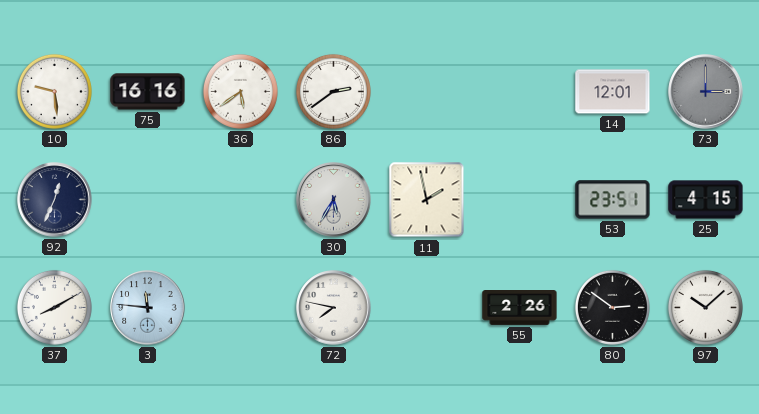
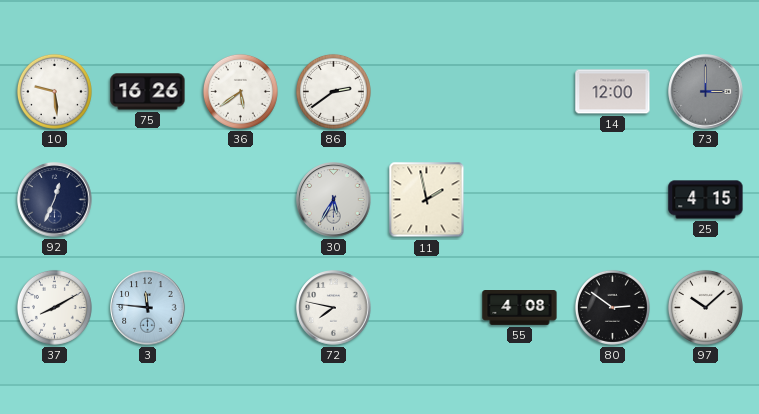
75: 16:16 -> 16:26
14: 12:01 -> 12:00
53: 23:51 -> none
55: 2:26 -> 4:08
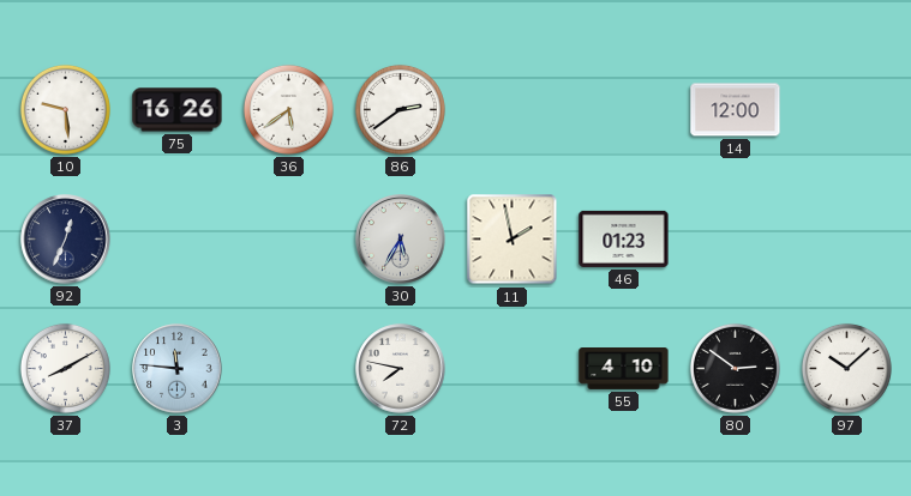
73: 3:00 -> none
46: none -> 01:23
25: 4:15 -> none
55: 4:08 -> 4:10
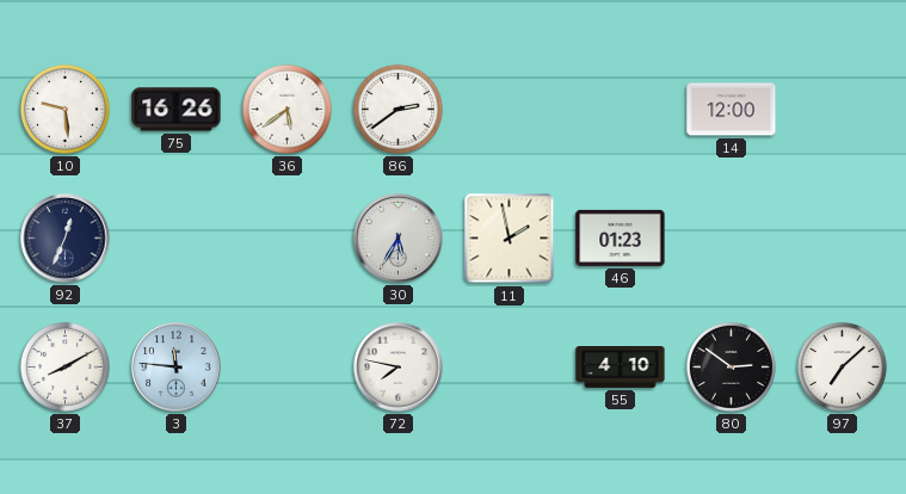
97: 10:08 -> 7:08
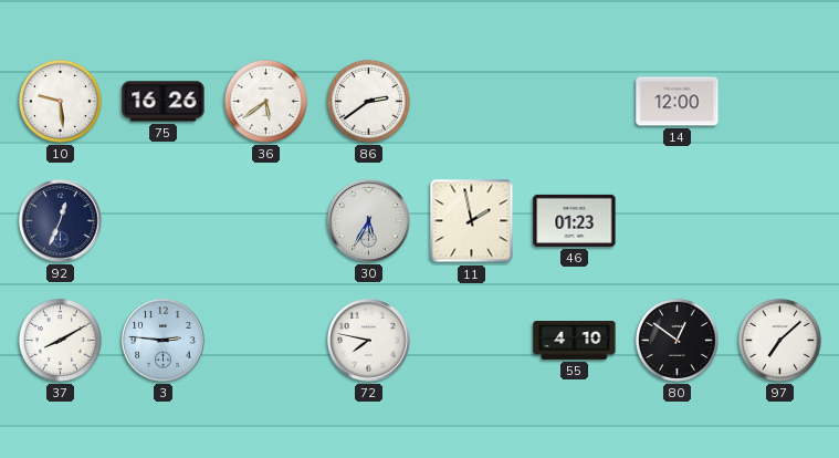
3: 11:46 -> 2:46
80: 2:51 -> 12:51
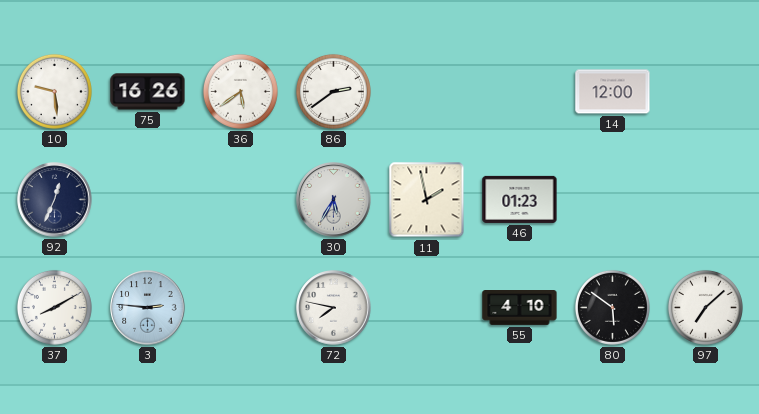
80: 12:51 -> 5:51
